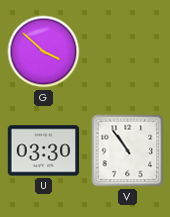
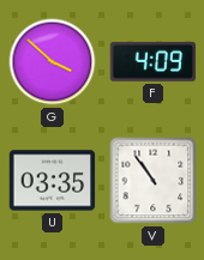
F: none -> 4:09
U: 03:30 -> 03:35
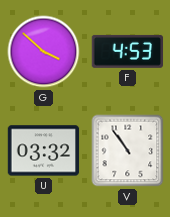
F: 4:09 -> 4:53
U: 03:35 -> 03:32
